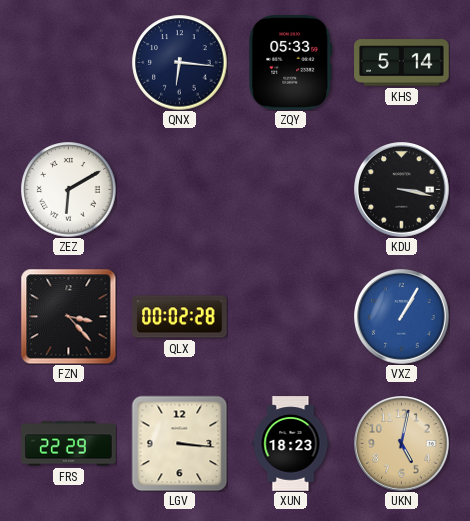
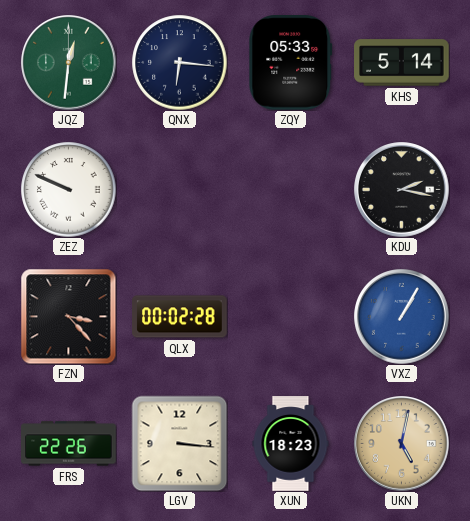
JQZ: none -> 12:31
ZEZ: 6:10 -> 9:49
KDU: 3:17 -> 2:17
FRS: 22:29 -> 22:26
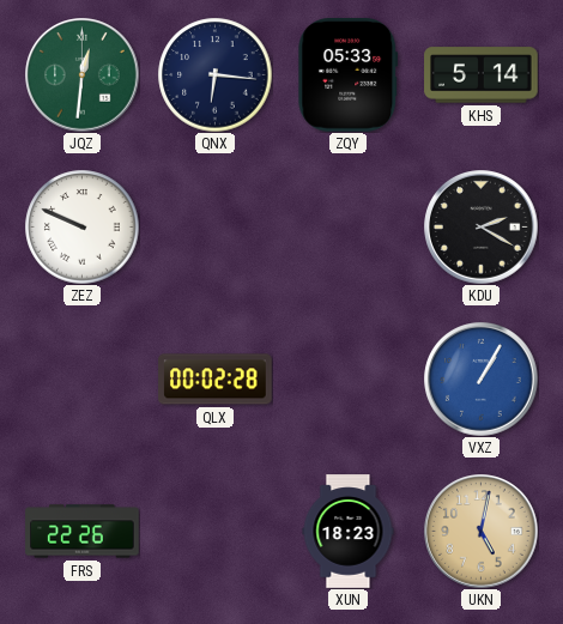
KDU: 2:17 -> 2:20
FZN: 3:23 -> none
LGV: 3:16 -> none
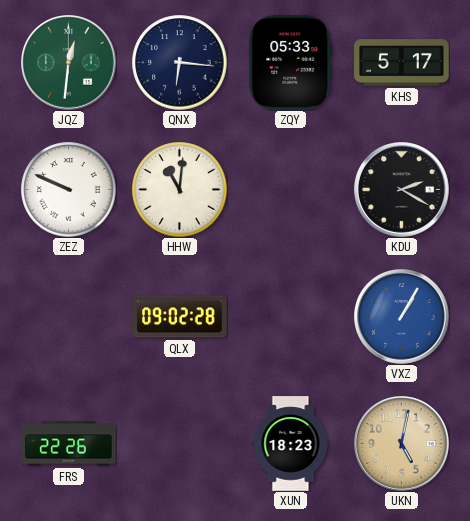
KHS: 5:14 -> 5:17
HHW: none -> 11:01
QLX: 00:02 -> 09:02
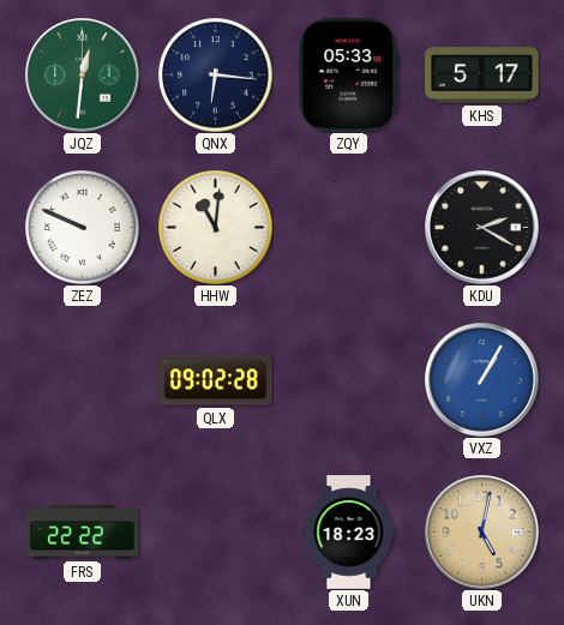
FRS: 22:26 -> 22:22
